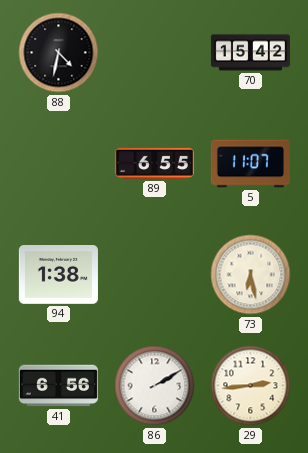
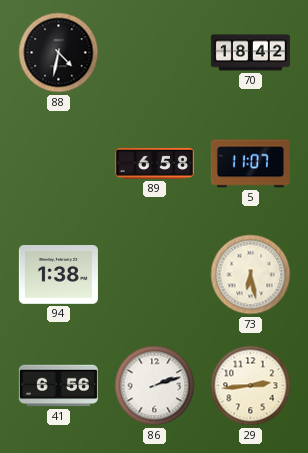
70: 15:42 -> 18:42
89: 6:55 -> 6:58
86: 2:10 -> 2:12
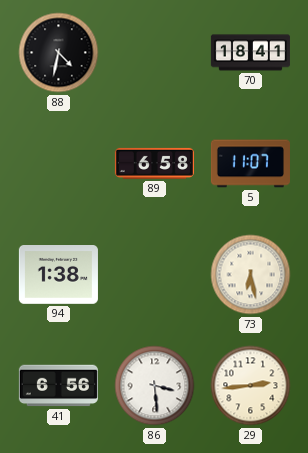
70: 18:42 -> 18:41
86: 2:12 -> 3:29
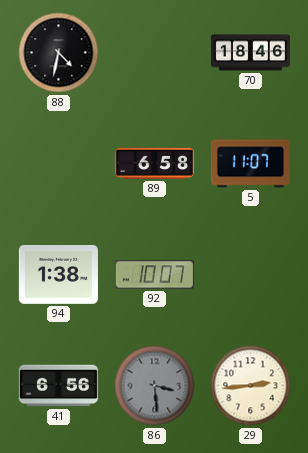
70: 18:41 -> 18:46
92: none -> 10:07
73: 6:28 -> none
86 dial: white -> grey
